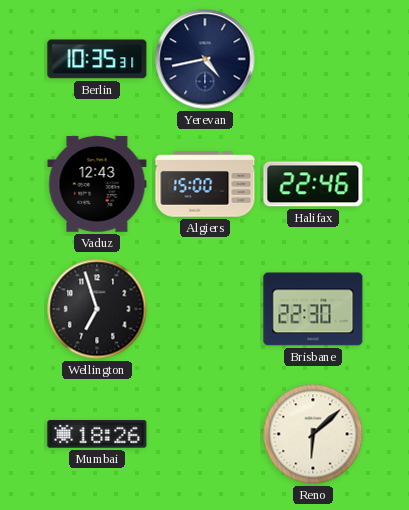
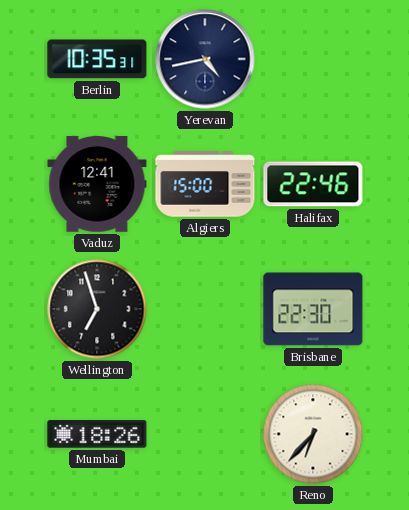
Vaduz: 12:43 -> 12:41
Reno: 6:08 -> 6:37
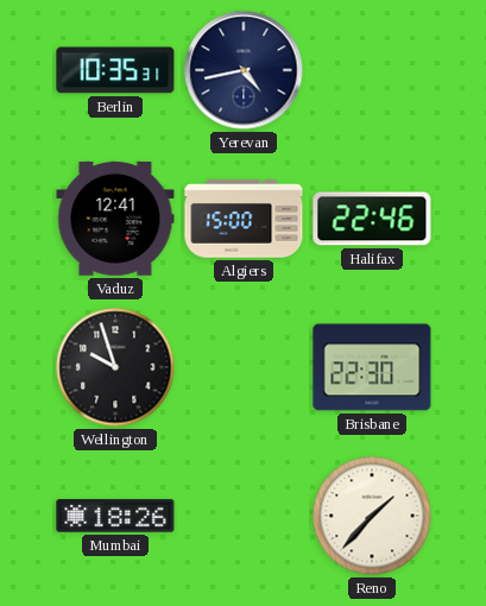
Wellington: 6:57 -> 9:57
Reno: 6:37 -> 1:37
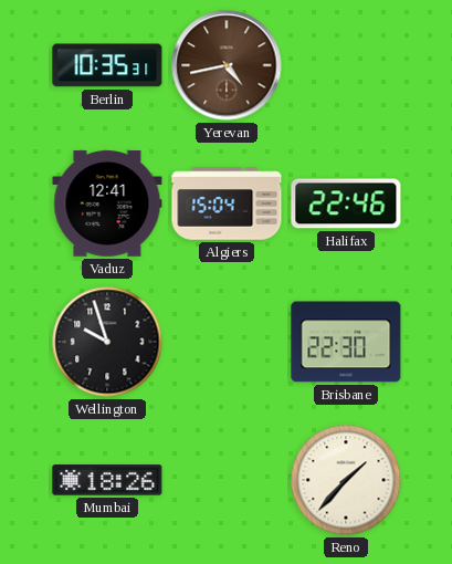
Yerevan dial: navy -> brown
Algiers: 15:00 -> 15:04
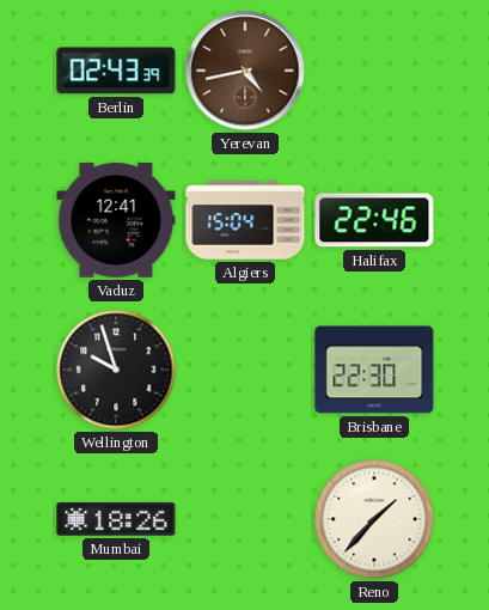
Berlin: 10:35 -> 02:43
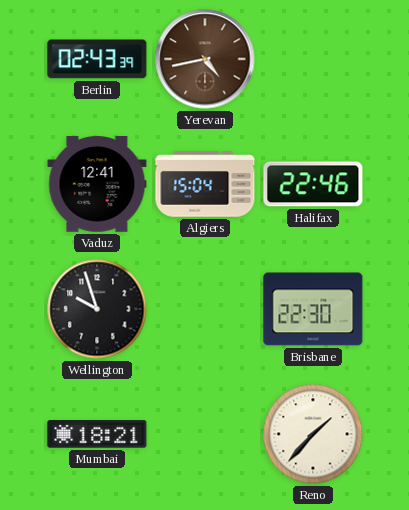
Mumbai: 18:26 -> 18:21
